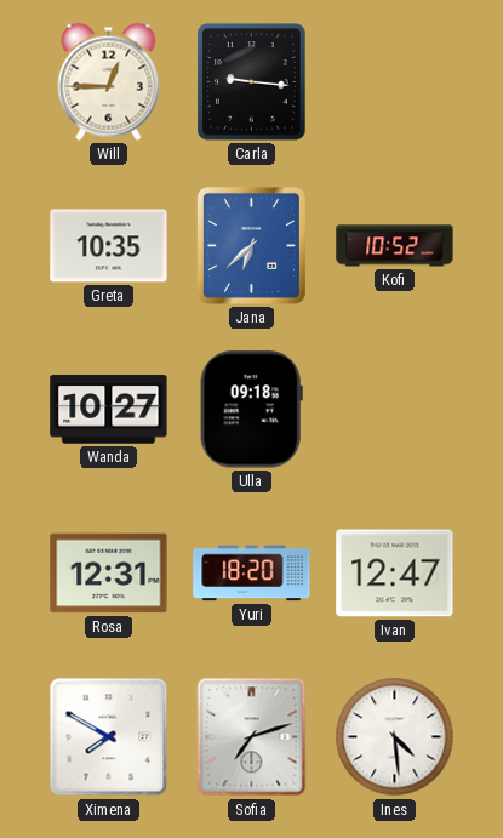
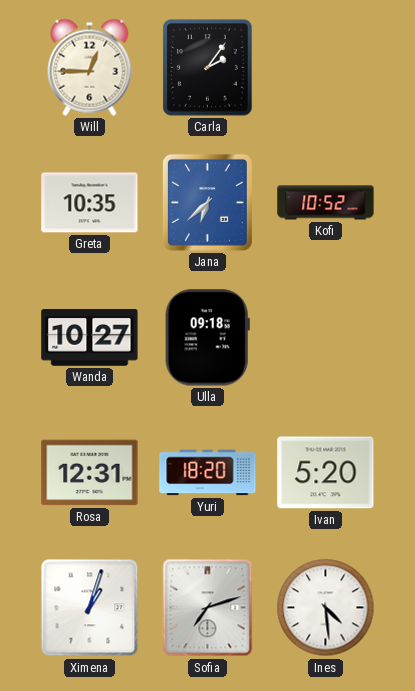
Carla: 9:16 -> 2:06
Ivan: 12:47 -> 5:20
Ximena: 7:50 -> 1:03
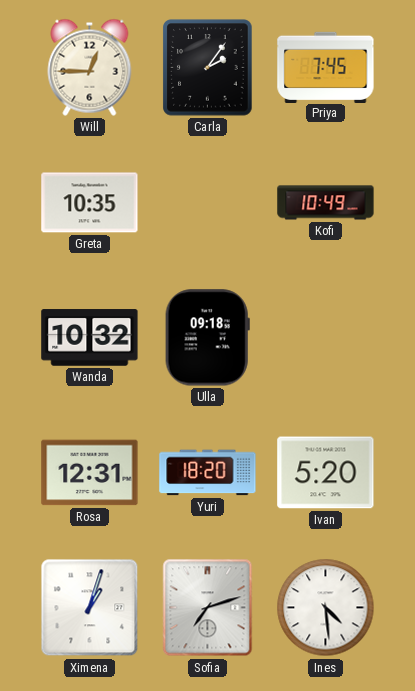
Priya: none -> 7:45
Jana: 6:38 -> none
Kofi: 10:52 -> 10:49
Wanda: 10:27 -> 10:32
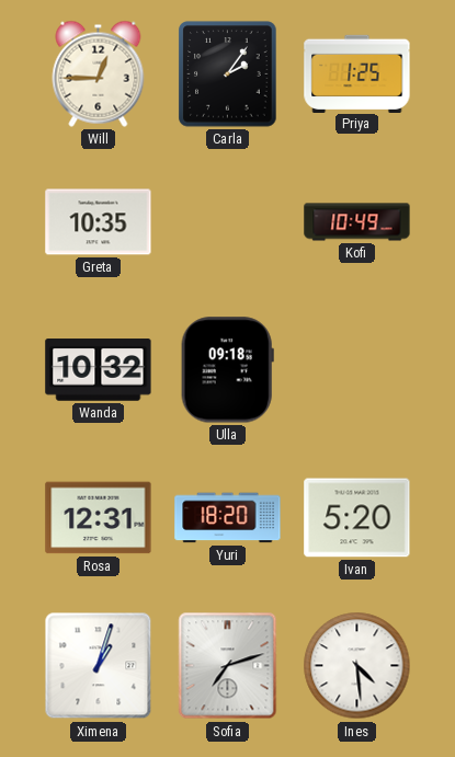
Priya: 7:45 -> 1:25
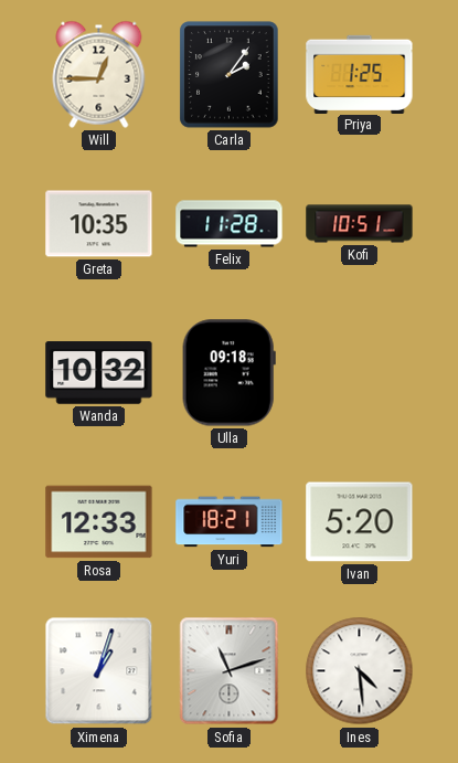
Felix: none -> 11:28
Kofi: 10:49 -> 10:51
Rosa: 12:31 -> 12:33
Yuri: 18:20 -> 18:21
Sofia: 7:12 -> 11:12
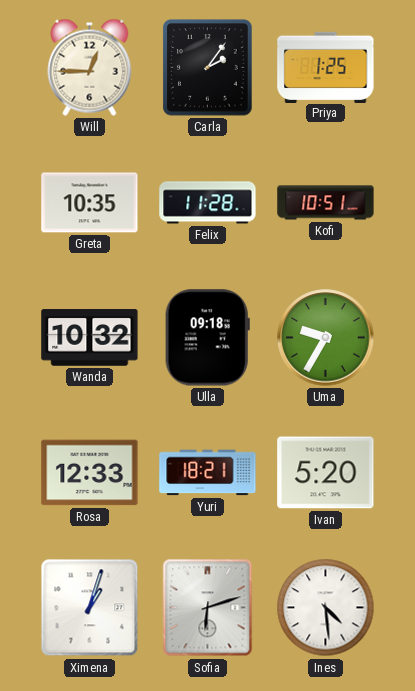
Uma: none -> 9:35
Sofia: 11:12 -> 6:12
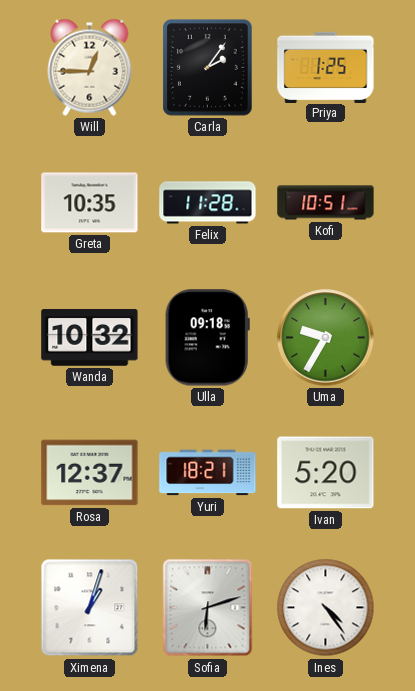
Rosa: 12:33 -> 12:37
Ines: 4:29 -> 4:24
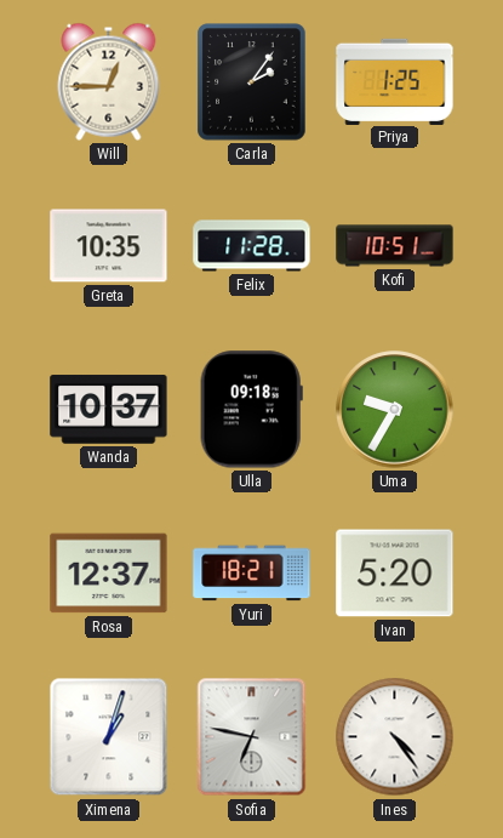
Wanda: 10:32 -> 10:37
Sofia: 6:12 -> 6:47
